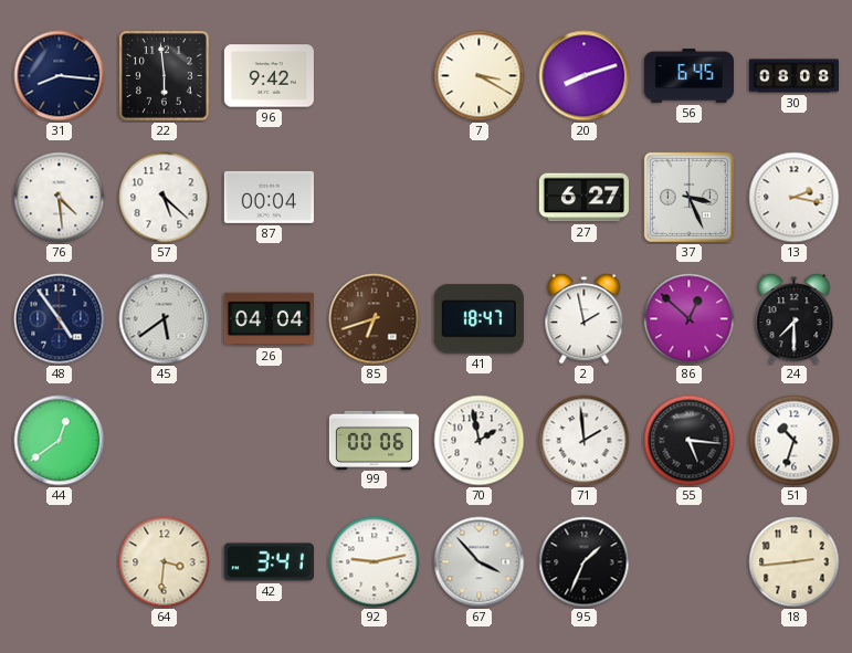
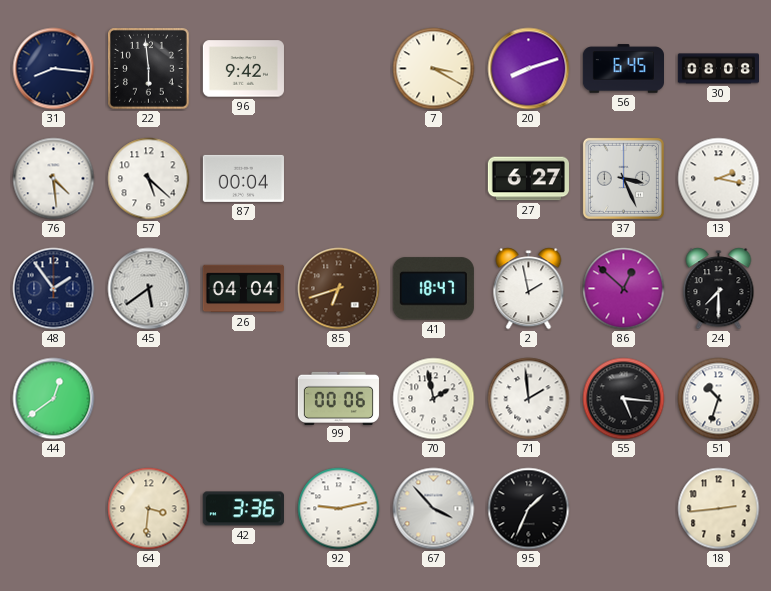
48: 4:54 -> 1:54
42: 3:41 -> 3:36
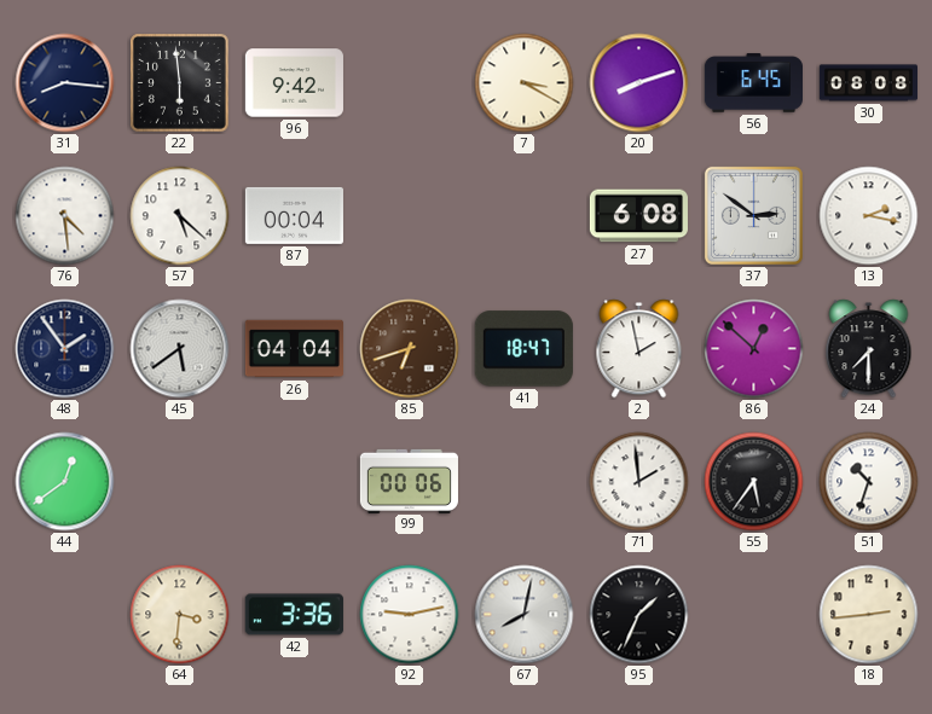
27: 6:27 -> 6:08
37: 3:26 -> 2:51
70: 1:58 -> none
55: 5:16 -> 5:36
67: 3:53 -> 8:02
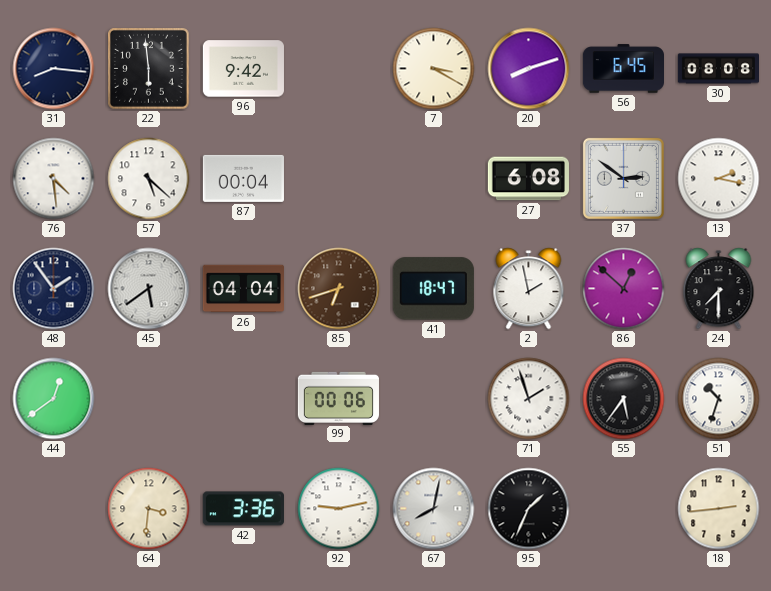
71: 1:59 -> 1:57
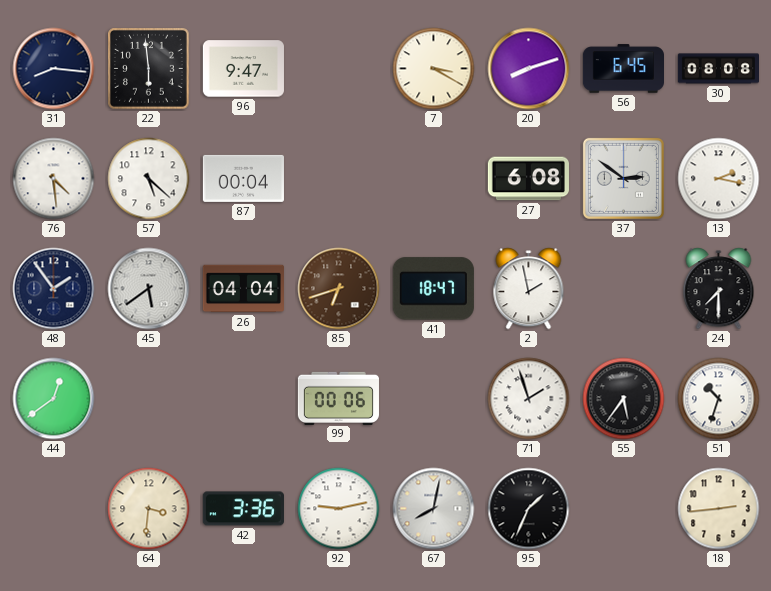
96: 9:42 -> 9:47
86: 12:52 -> none
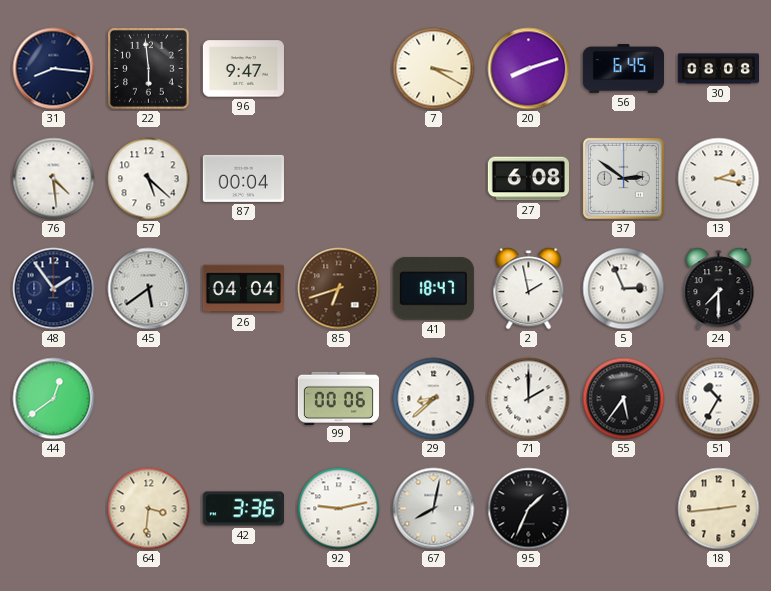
5: none -> 2:56
29: none -> 8:38
71: 1:57 -> 2:00
51: 10:33 -> 10:35
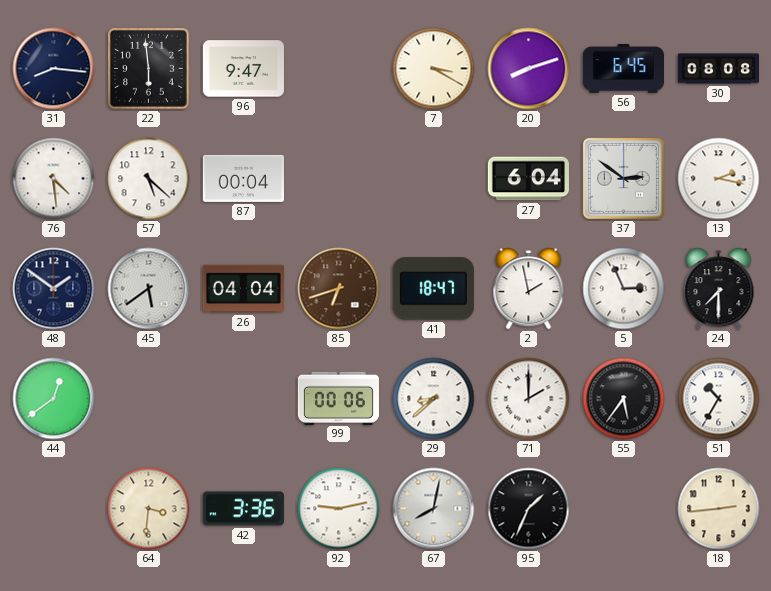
27: 6:08 -> 6:04
48: 1:54 -> 1:51
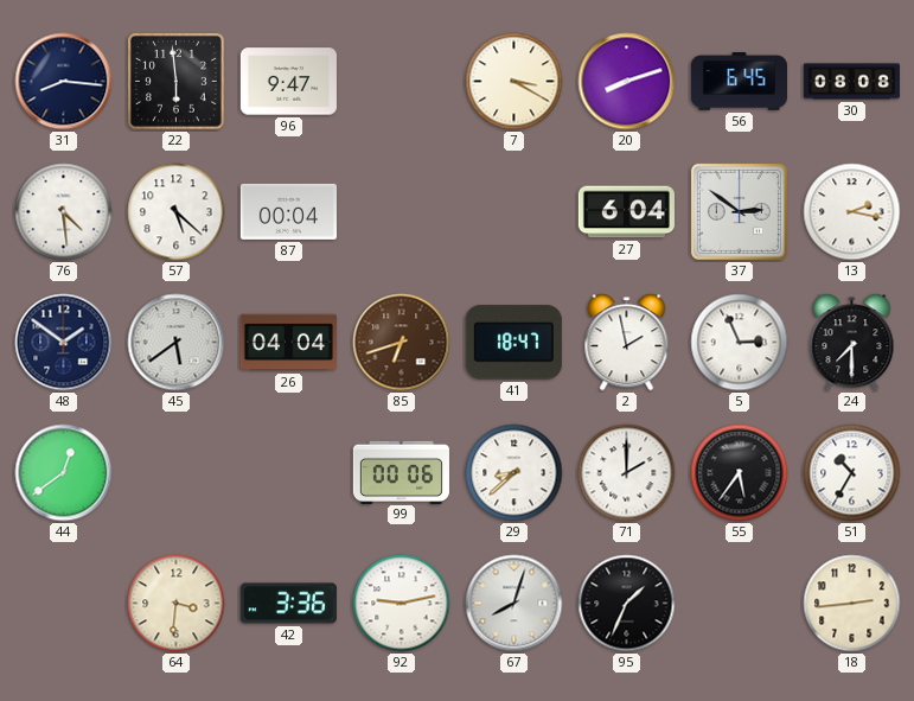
67: 8:02 -> 8:03
